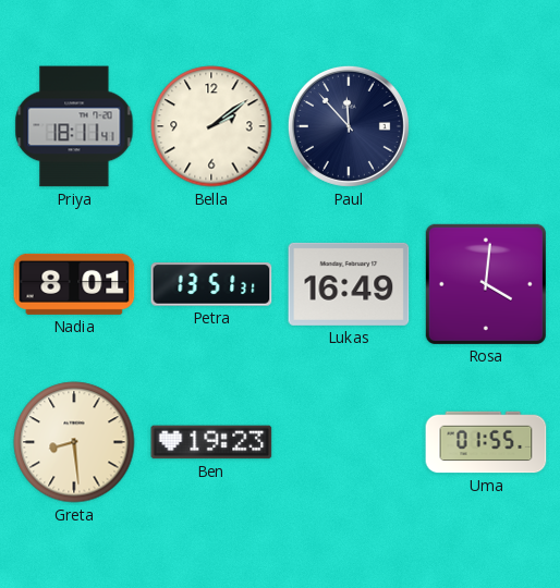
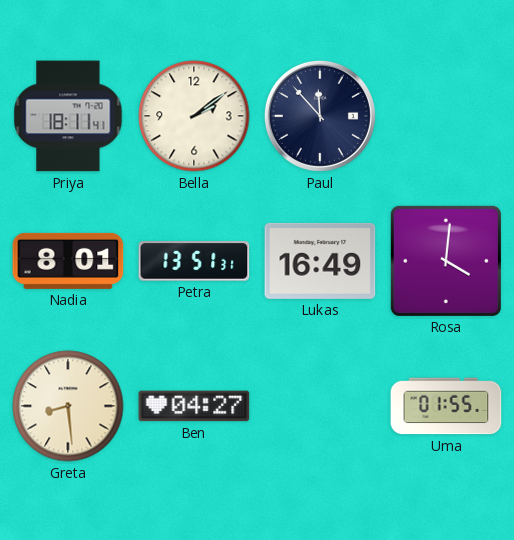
Ben: 19:23 -> 04:27
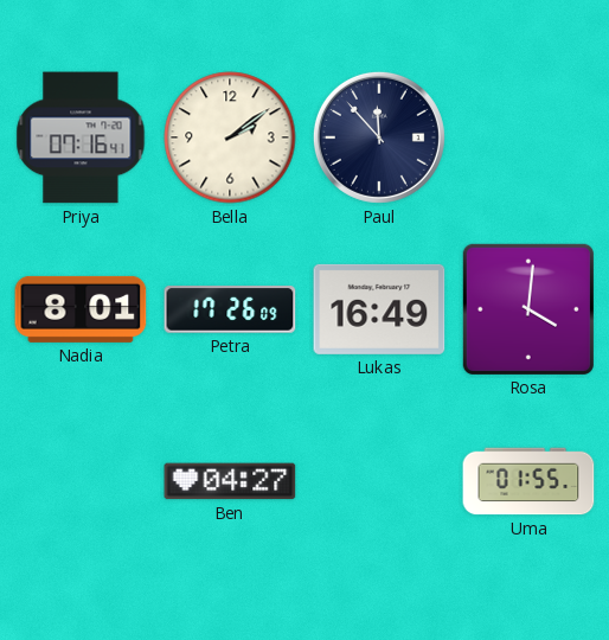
Priya: 18:11 -> 07:16
Petra: 13:51 -> 17:26
Greta: 8:29 -> none
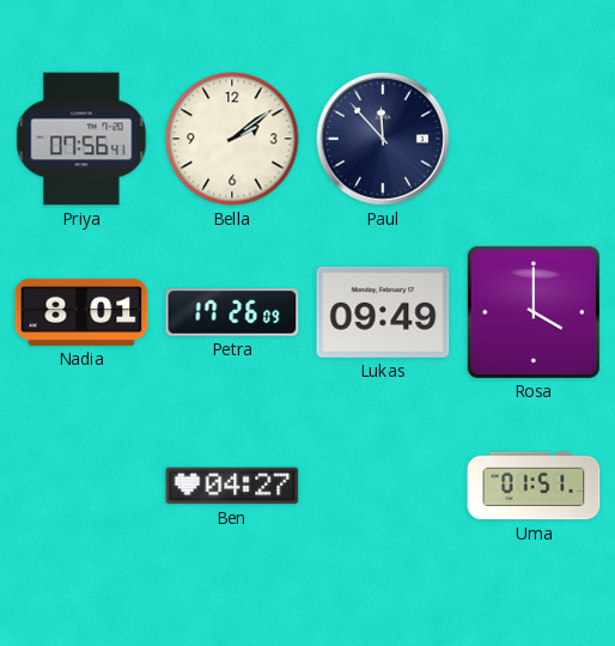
Priya: 07:16 -> 07:56
Lukas: 16:49 -> 09:49
Rosa: 4:01 -> 4:00
Uma: 01:55 -> 01:51
